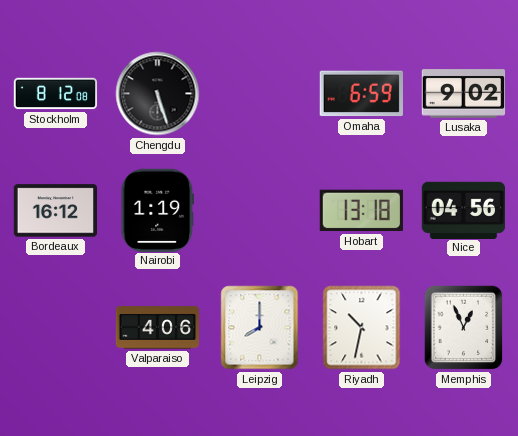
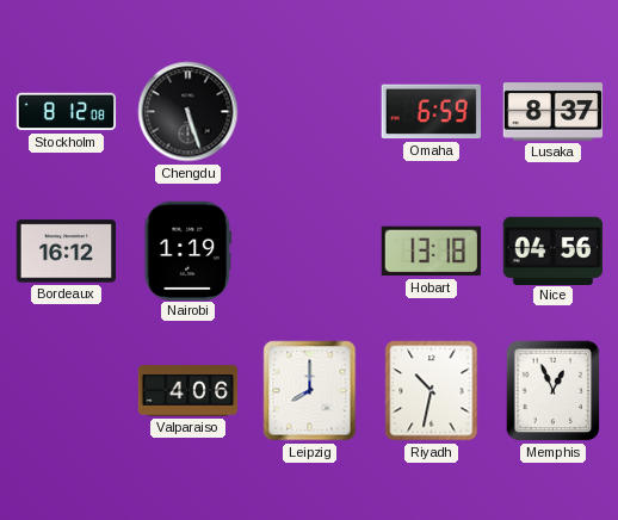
Lusaka: 9:02 -> 8:37
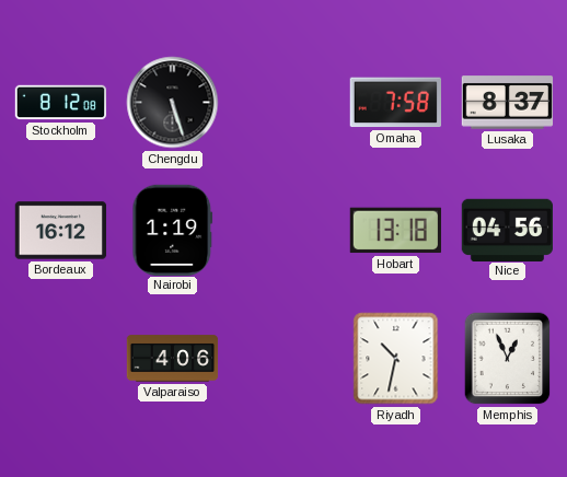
Omaha: 6:59 -> 7:58
Leipzig: 8:00 -> none
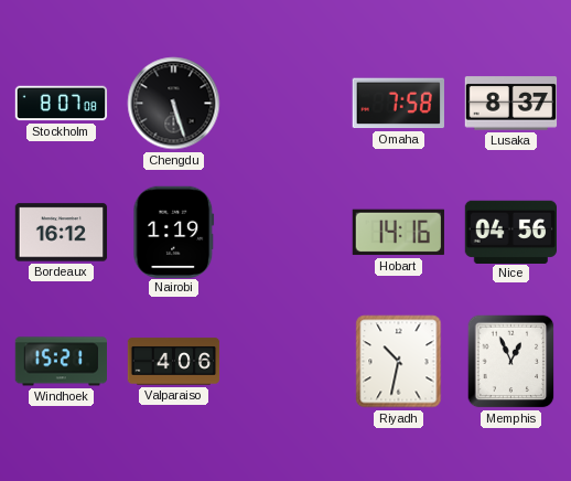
Stockholm: 8:12 -> 8:07
Hobart: 13:18 -> 14:16
Windhoek: none -> 15:21
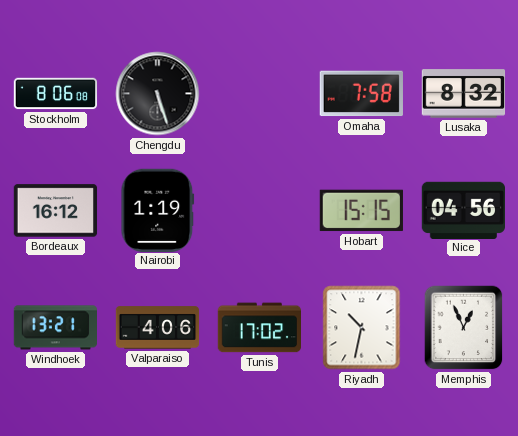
Stockholm: 8:07 -> 8:06
Lusaka: 8:37 -> 8:32
Hobart: 14:16 -> 15:15
Windhoek: 15:21 -> 13:21
Tunis: none -> 17:02
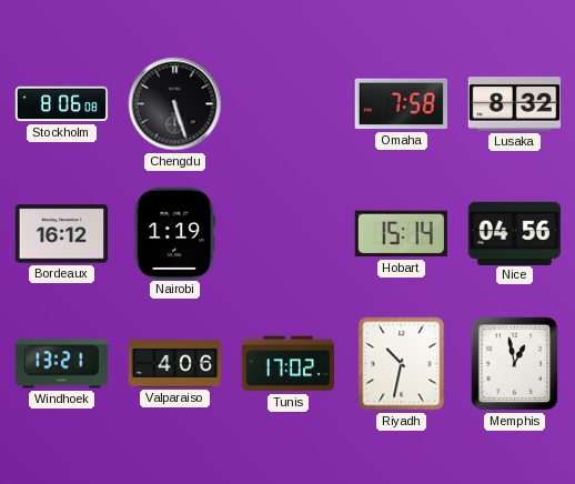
Hobart: 15:15 -> 15:14
Memphis: 12:56 -> 12:58
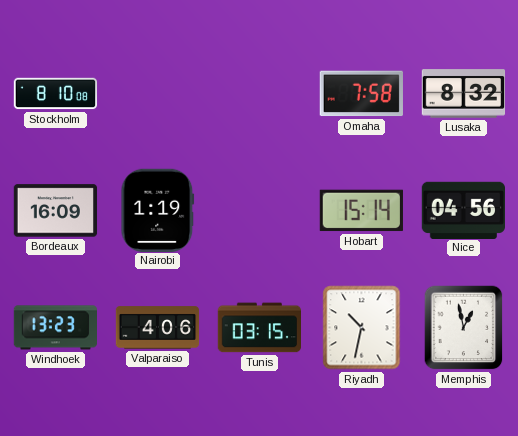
Stockholm: 8:06 -> 8:10
Chengdu: 5:27 -> none
Bordeaux: 16:12 -> 16:09
Windhoek: 13:21 -> 13:23
Tunis: 17:02 -> 03:15
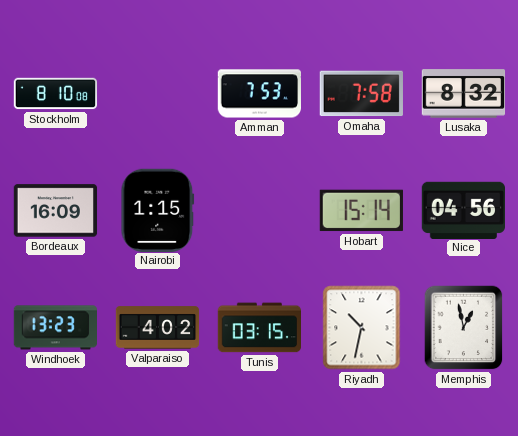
Amman: none -> 7:53
Nairobi: 1:19 -> 1:15
Valparaiso: 4:06 -> 4:02
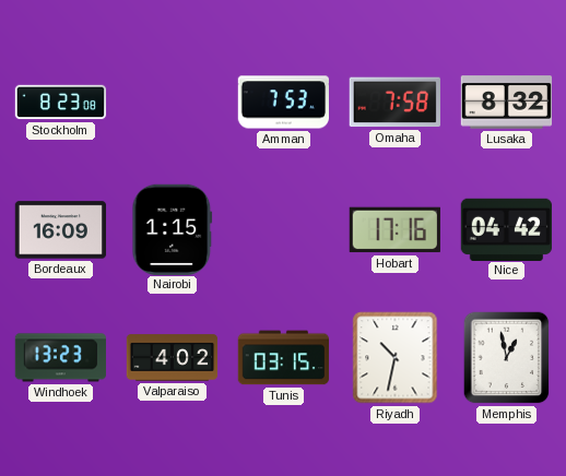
Stockholm: 8:10 -> 8:23
Hobart: 15:14 -> 17:16
Nice: 04:56 -> 04:42
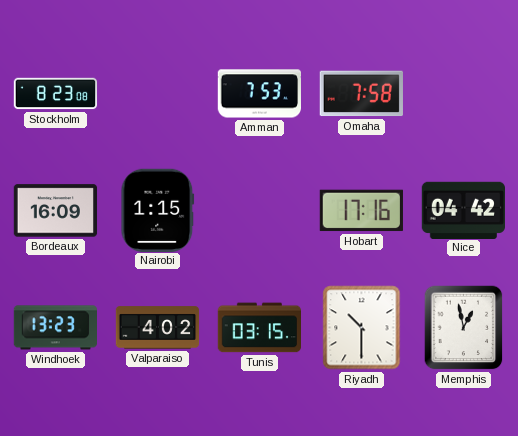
Lusaka: 8:32 -> none
Riyadh: 10:32 -> 10:30
